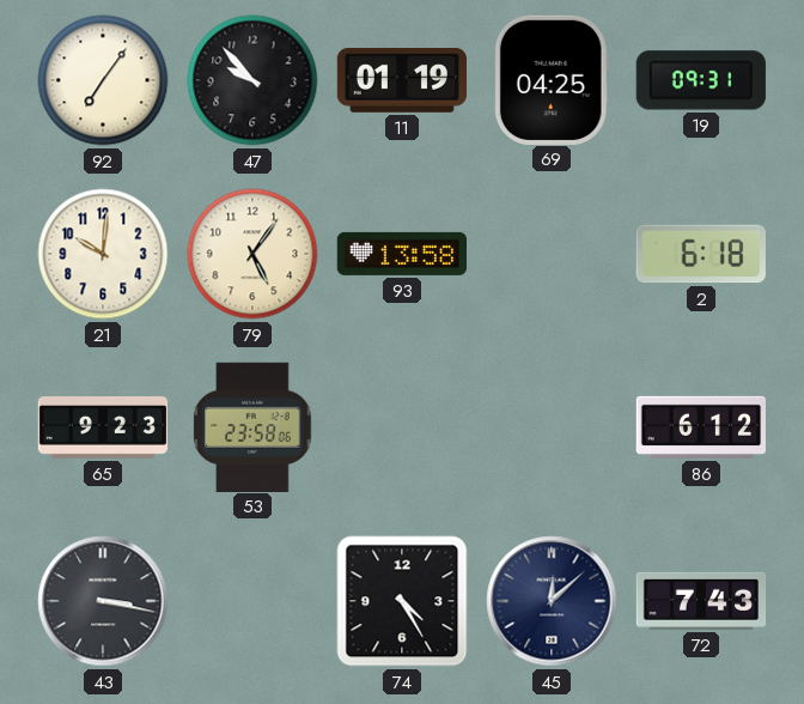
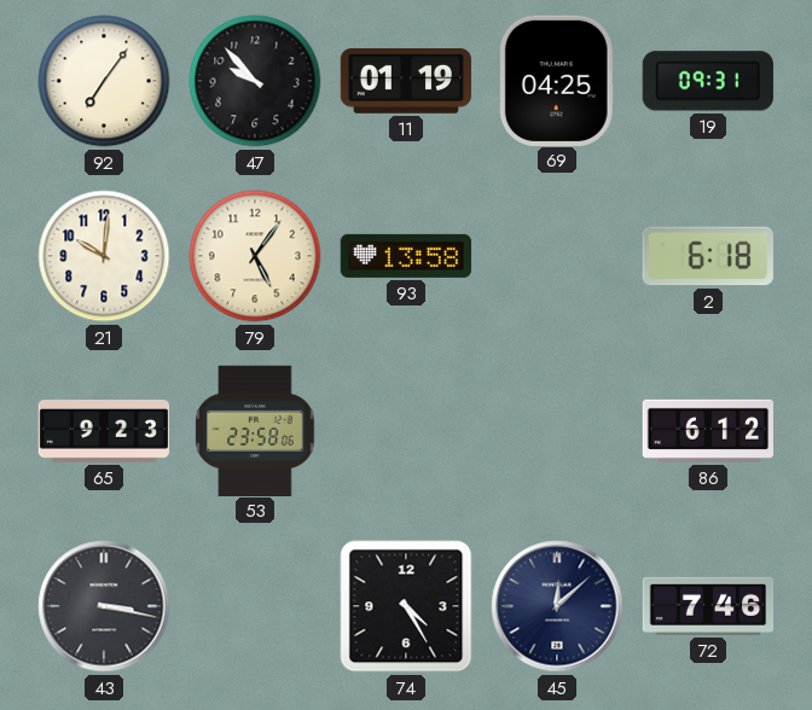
72: 7:43 -> 7:46
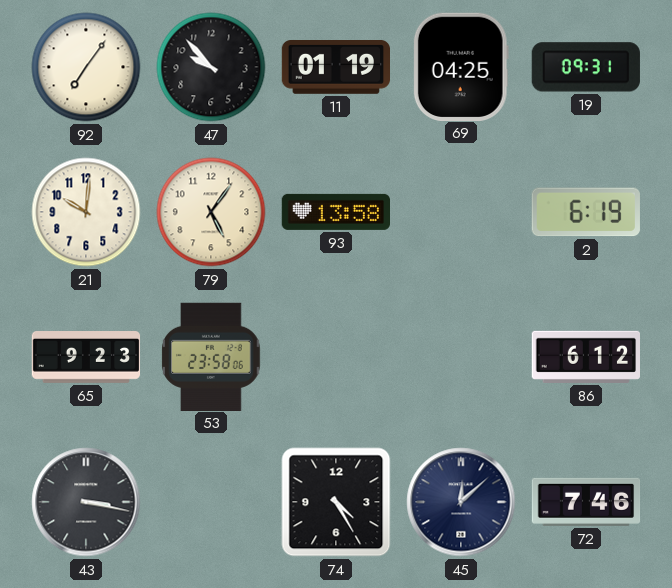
2: 6:18 -> 6:19
